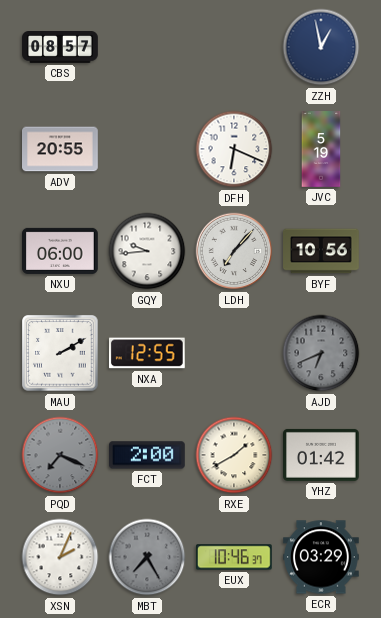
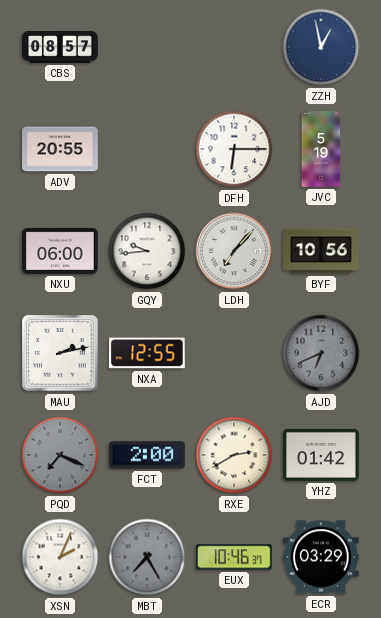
DFH: 6:19 -> 6:15
MAU: 2:10 -> 2:13
RXE: 1:40 -> 2:40
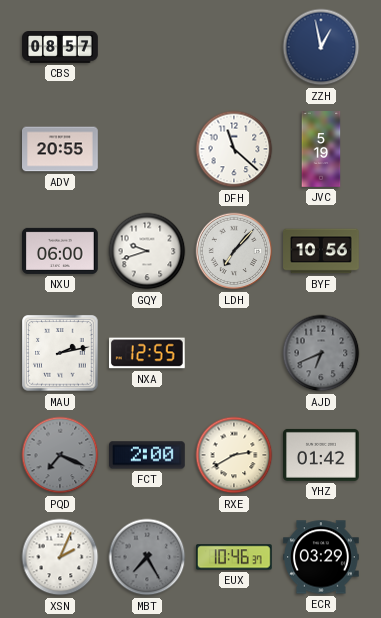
DFH: 6:15 -> 11:22
GQY: 9:44 -> 9:42
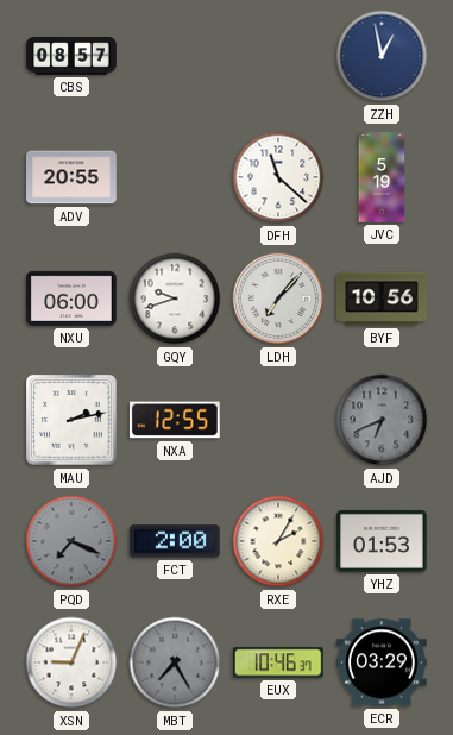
RXE: 2:40 -> 2:05
YHZ: 01:42 -> 01:53
XSN: 2:04 -> 9:04
